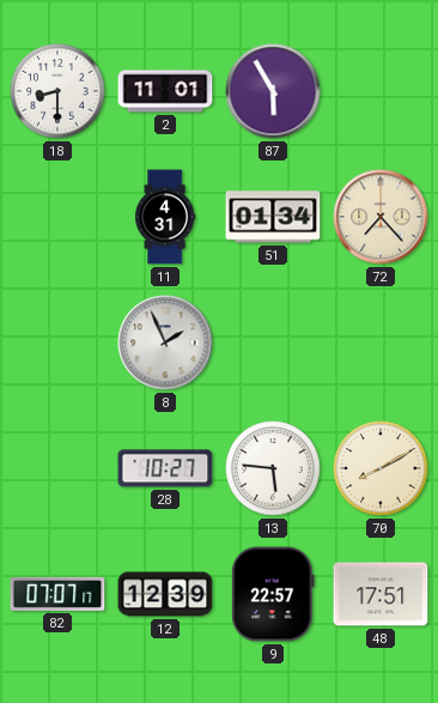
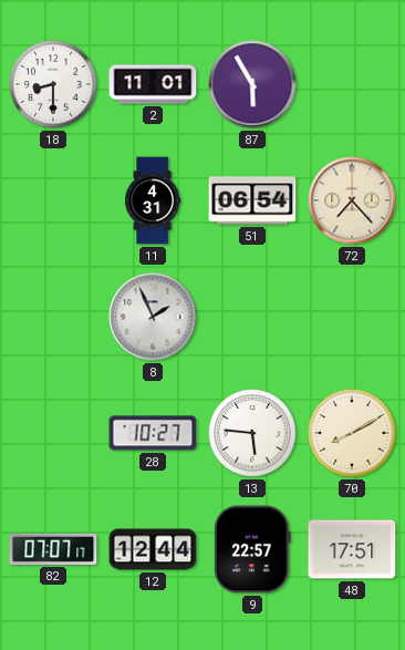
51: 01:34 -> 06:54
12: 12:39 -> 12:44
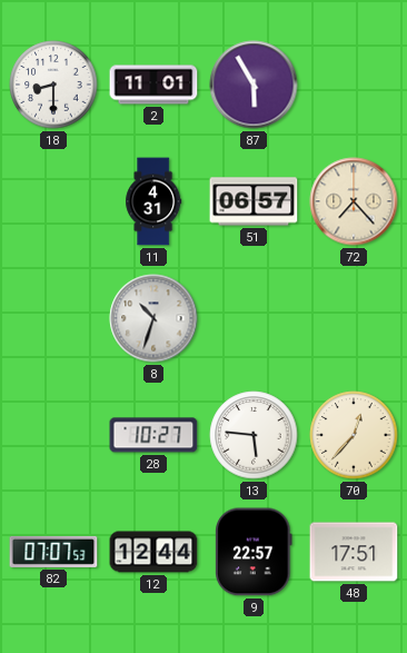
51: 06:54 -> 06:57
8: 1:56 -> 10:33
70: 8:10 -> 12:37
82: 07:07:17 -> 07:07:53
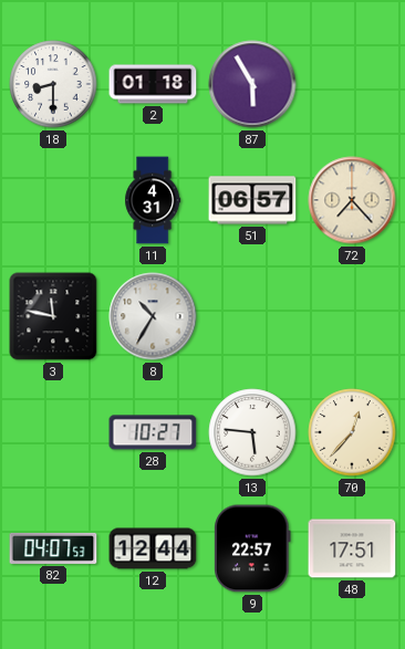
2: 11:01 -> 01:18
3: none -> 11:47
8: 10:33 -> 10:35
82: 07:07 -> 04:07
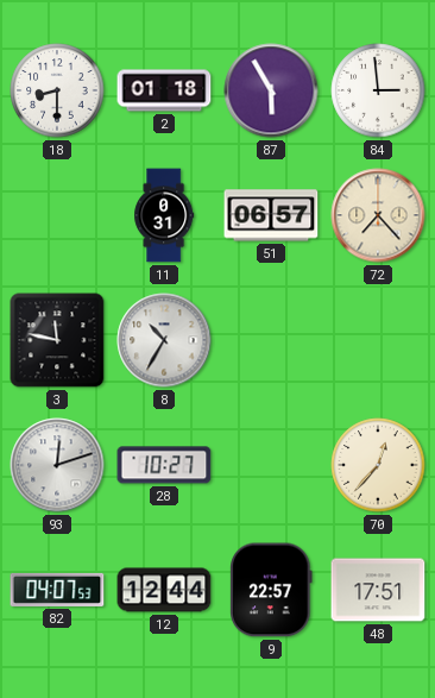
84: none -> 2:59
11: 4:31 -> 0:31
93: none -> 12:12
13: 5:46 -> none
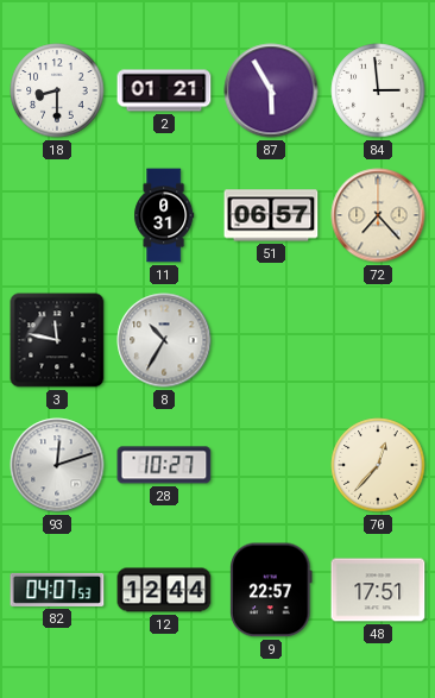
2: 01:18 -> 01:21
